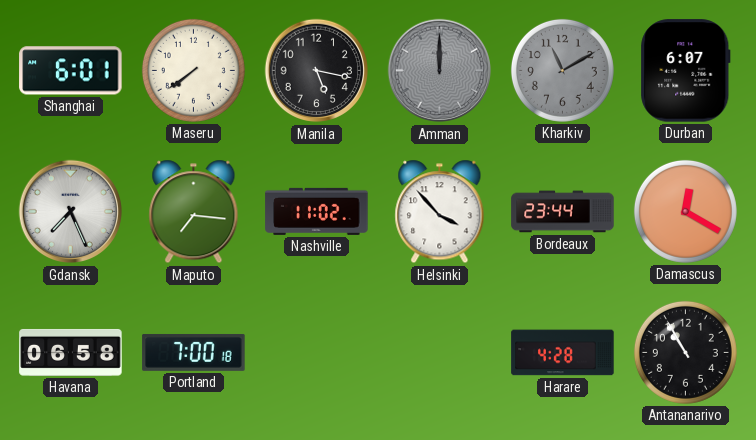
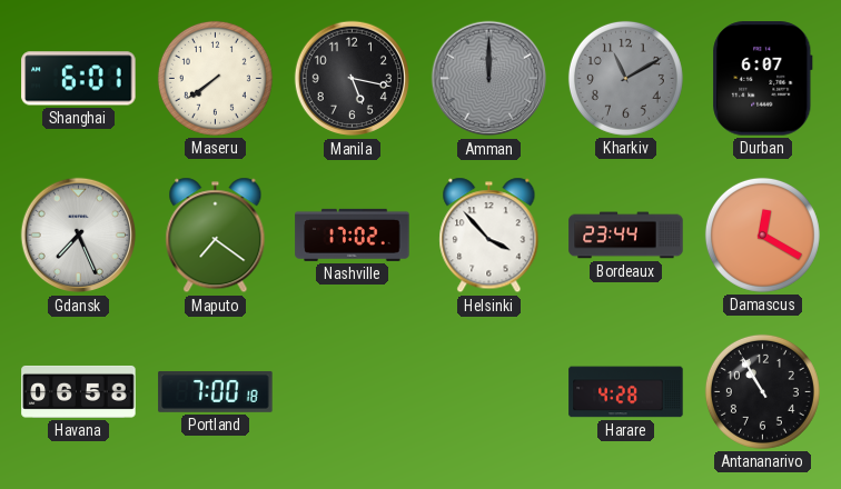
Maputo: 7:16 -> 7:21
Nashville: 11:02 -> 17:02
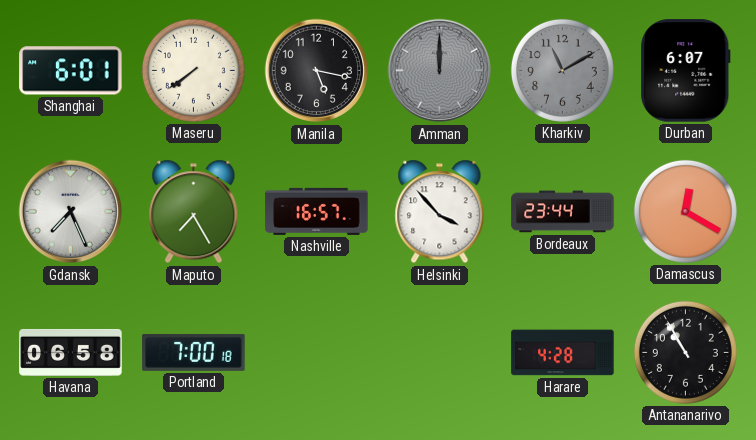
Maputo: 7:21 -> 7:25
Nashville: 17:02 -> 16:57
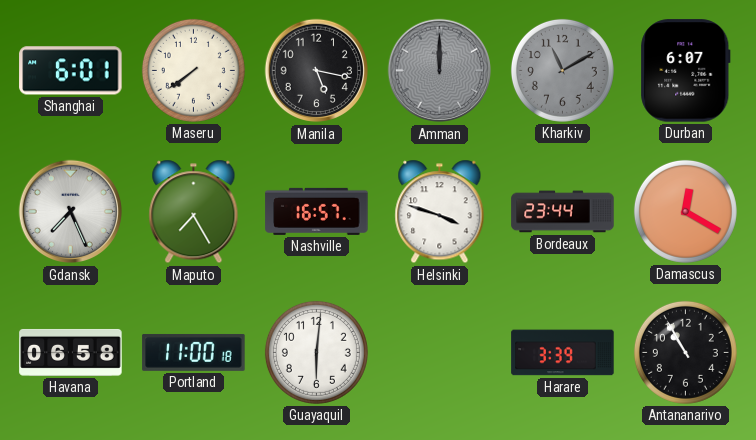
Helsinki: 3:53 -> 3:48
Portland: 7:00 -> 11:00
Guayaquil: none -> 6:01
Harare: 4:28 -> 3:39
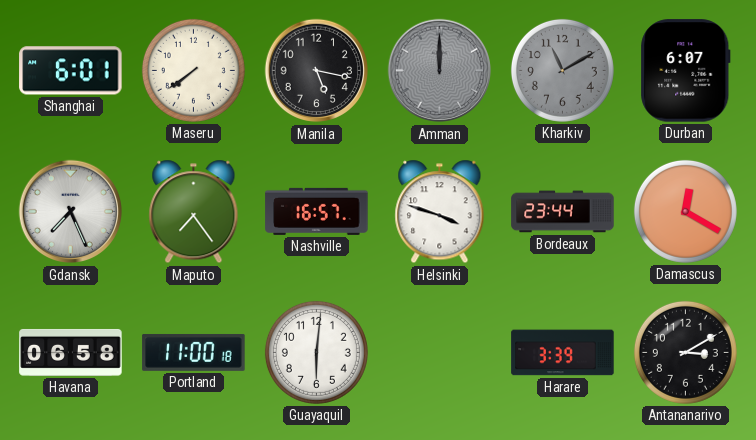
Maputo: 7:25 -> 7:24
Antananarivo: 10:55 -> 3:10
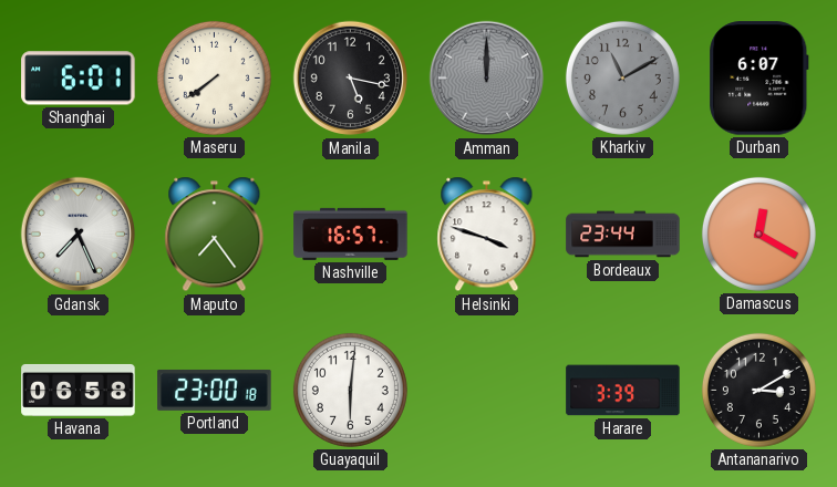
Portland: 11:00 -> 23:00
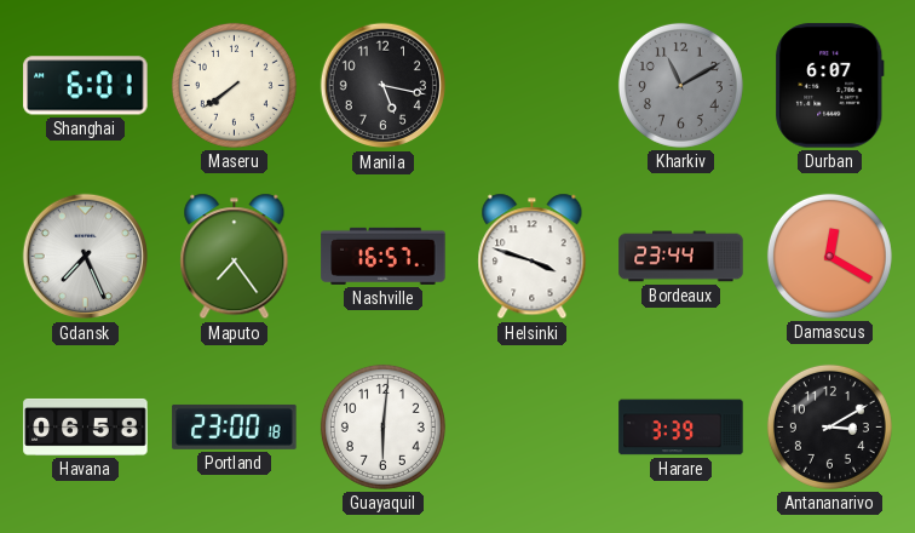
Amman: 12:00 -> none
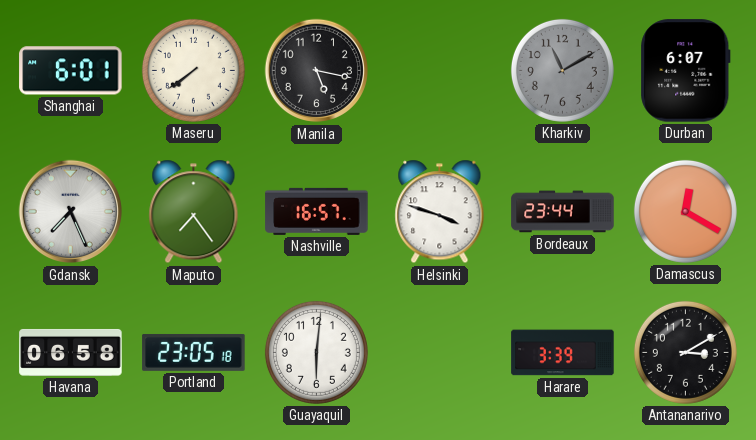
Portland: 23:00 -> 23:05
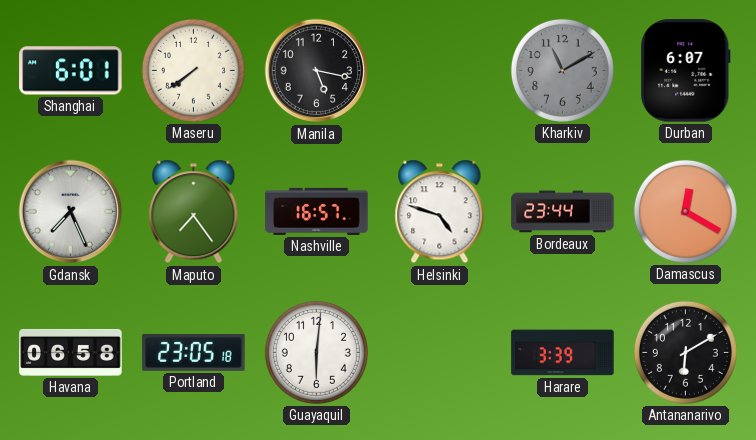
Helsinki: 3:48 -> 4:48
Antananarivo: 3:10 -> 6:10
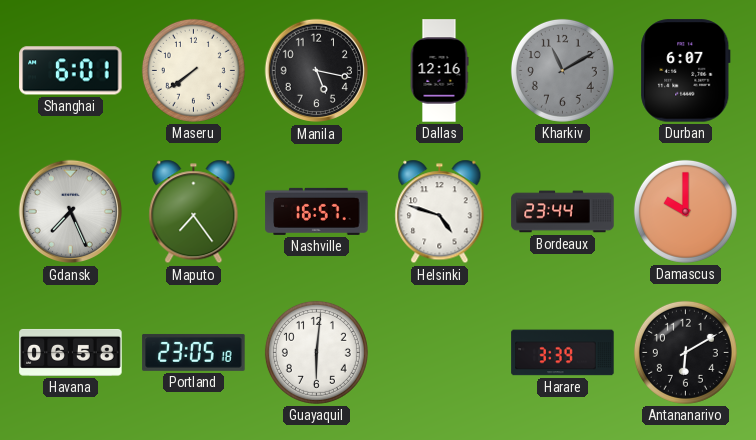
Dallas: none -> 12:16
Damascus: 12:20 -> 10:00
